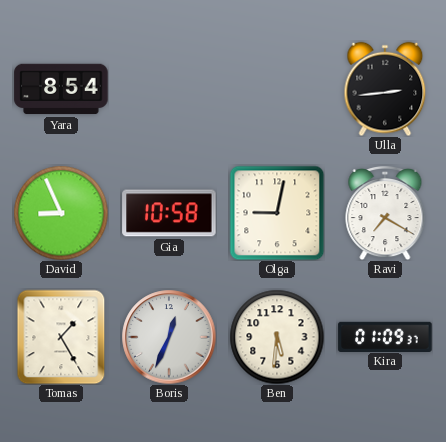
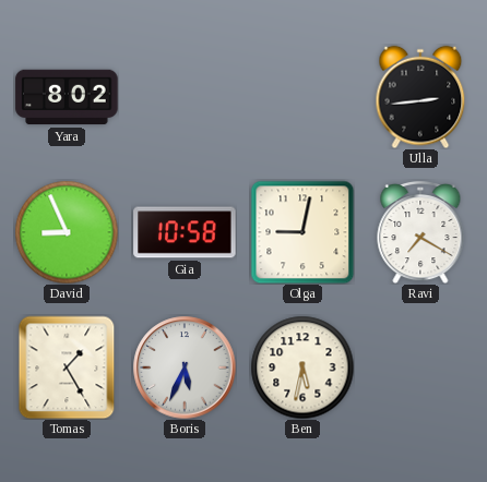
Yara: 8:54 -> 8:02
Boris: 12:34 -> 5:34
Ben: 5:31 -> 5:32
Kira: 01:09 -> none
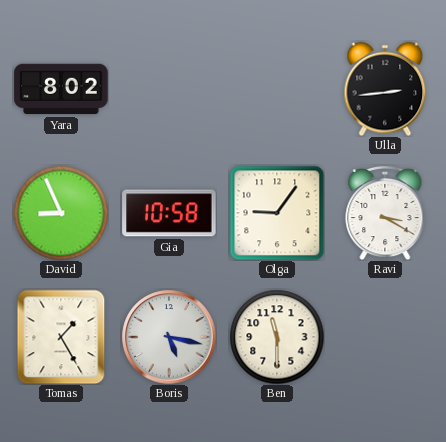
Olga: 9:02 -> 9:06
Ravi: 7:20 -> 3:20
Boris: 5:34 -> 5:17
Ben: 5:32 -> 11:30
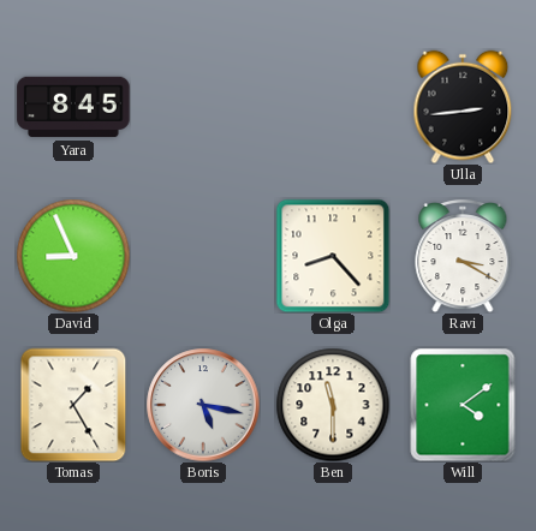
Yara: 8:02 -> 8:45
Gia: 10:58 -> none
Olga: 9:06 -> 8:23
Will: none -> 4:09
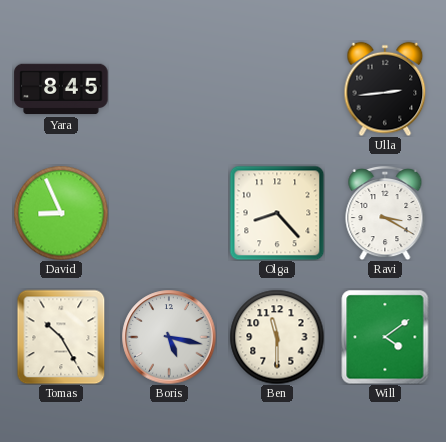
Tomas: 1:25 -> 10:25
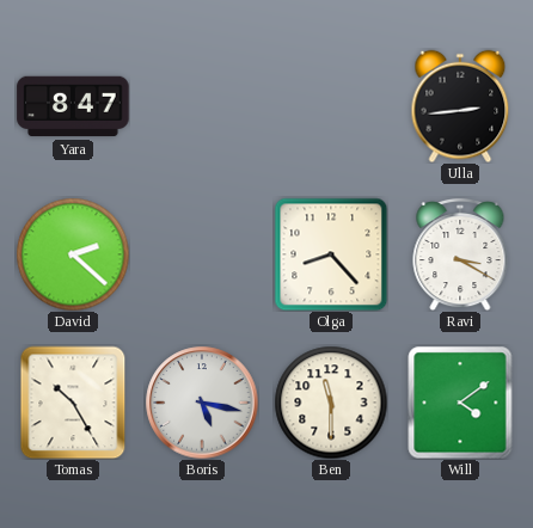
Yara: 8:45 -> 8:47
David: 8:56 -> 2:22
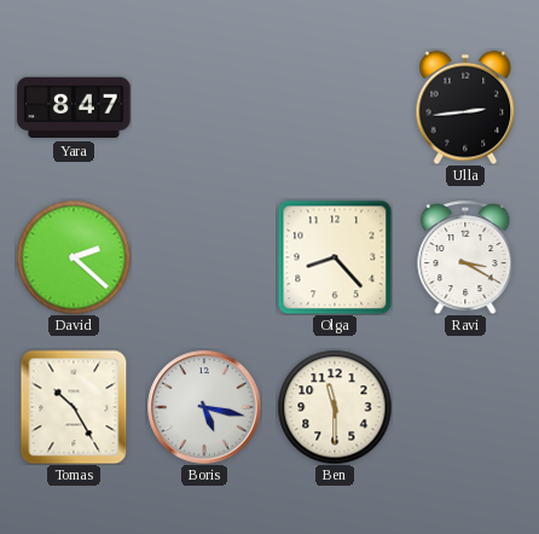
Will: 4:09 -> none
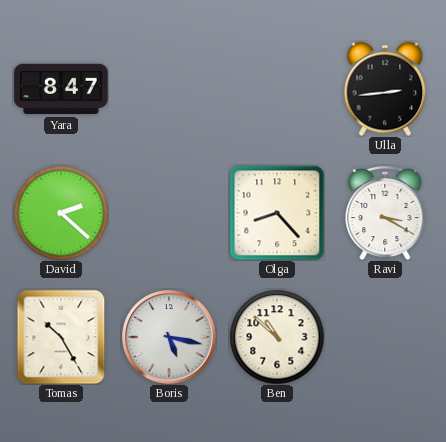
Ben: 11:30 -> 10:52
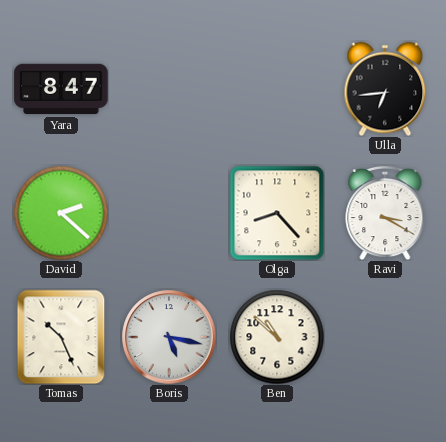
Ulla: 2:44 -> 6:44
Tomas: 10:25 -> 10:26
